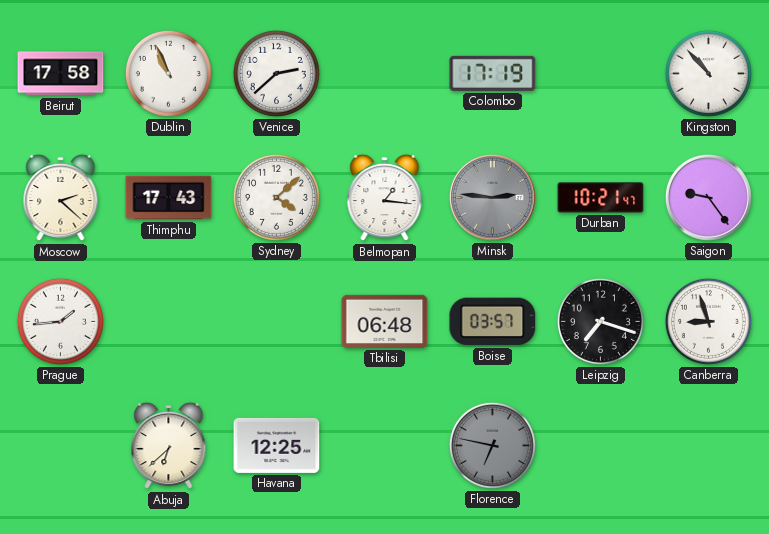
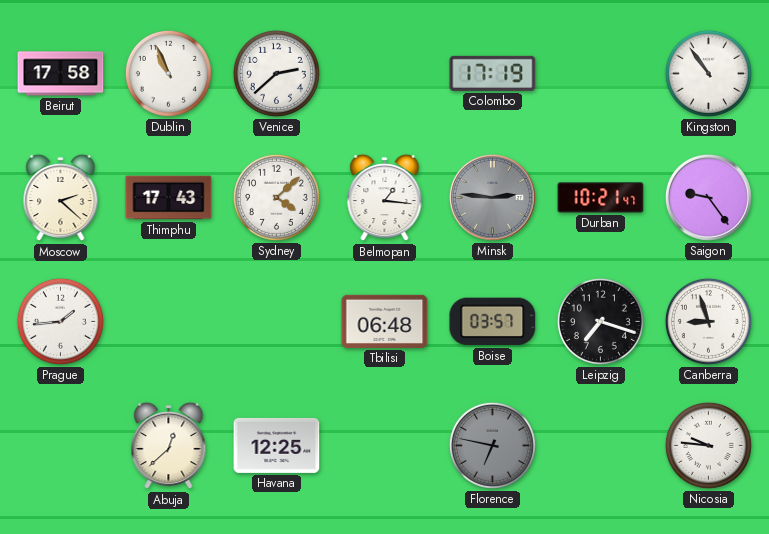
Kingston: 10:53 -> 10:54
Abuja: 6:38 -> 12:38
Nicosia: none -> 9:46
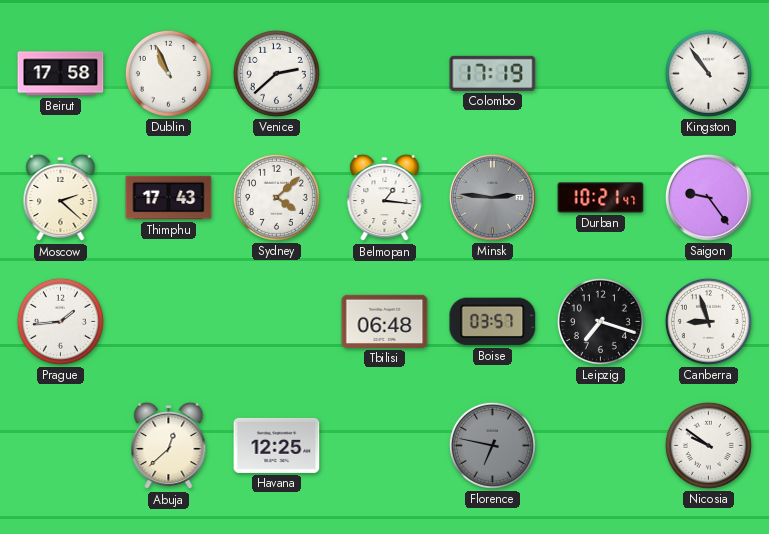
Nicosia: 9:46 -> 9:51
